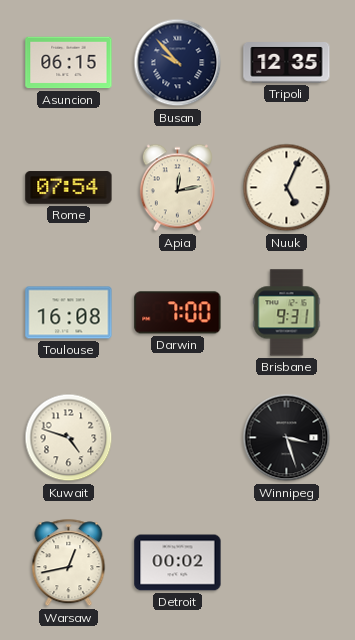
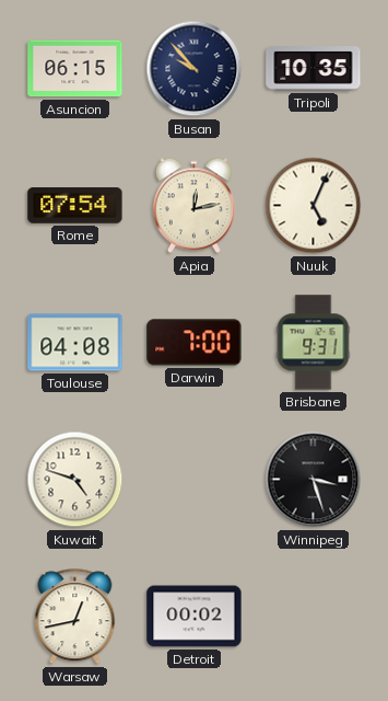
Tripoli: 12:35 -> 10:35
Toulouse: 16:08 -> 04:08
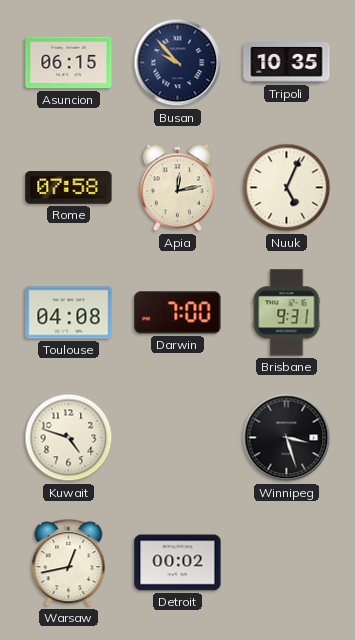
Rome: 07:54 -> 07:58
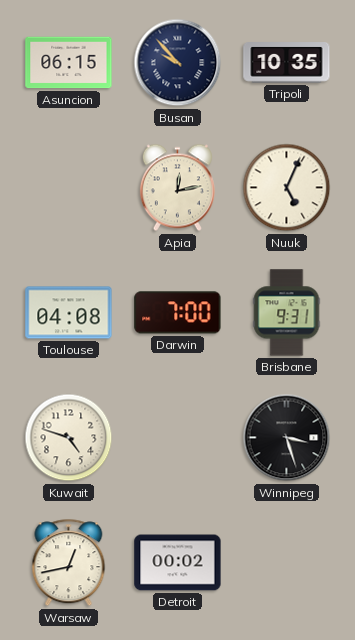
Rome: 07:58 -> none
